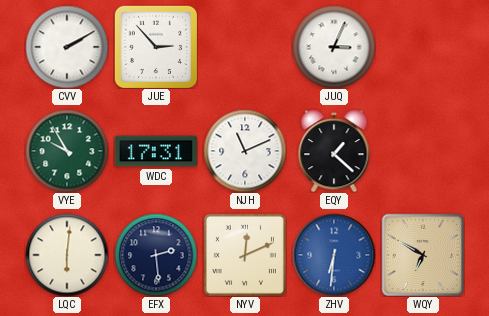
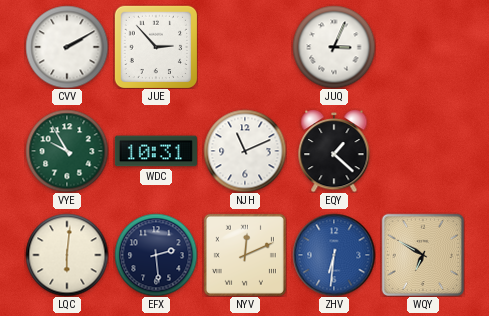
WDC: 17:31 -> 10:31
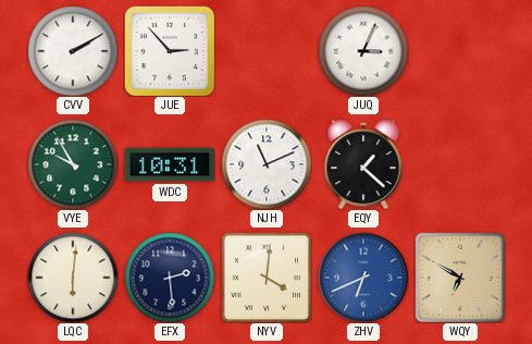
NYV: 12:11 -> 4:01
ZHV: 6:31 -> 6:41
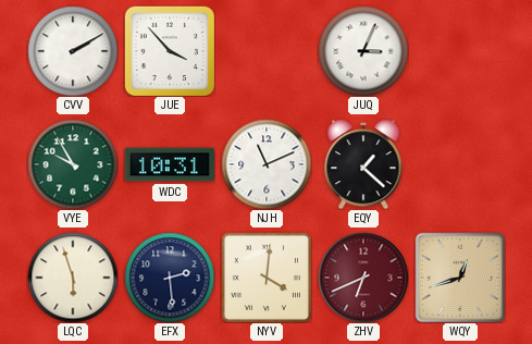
JUE: 2:53 -> 3:53
LQC: 6:01 -> 5:57
ZHV dial: blue -> burgundy
WQY: 6:50 -> 12:42
